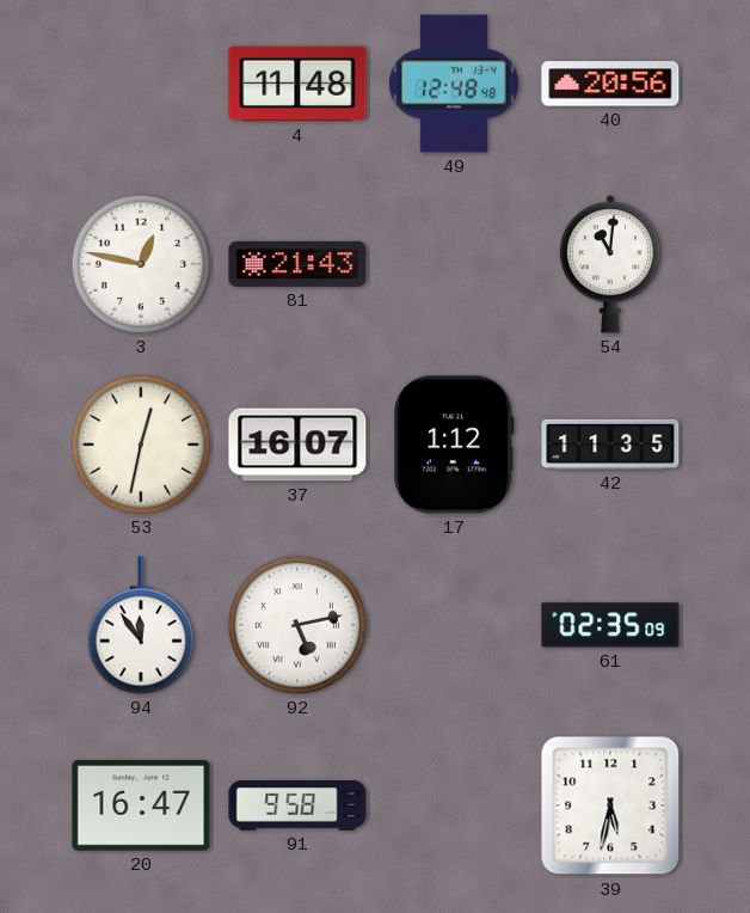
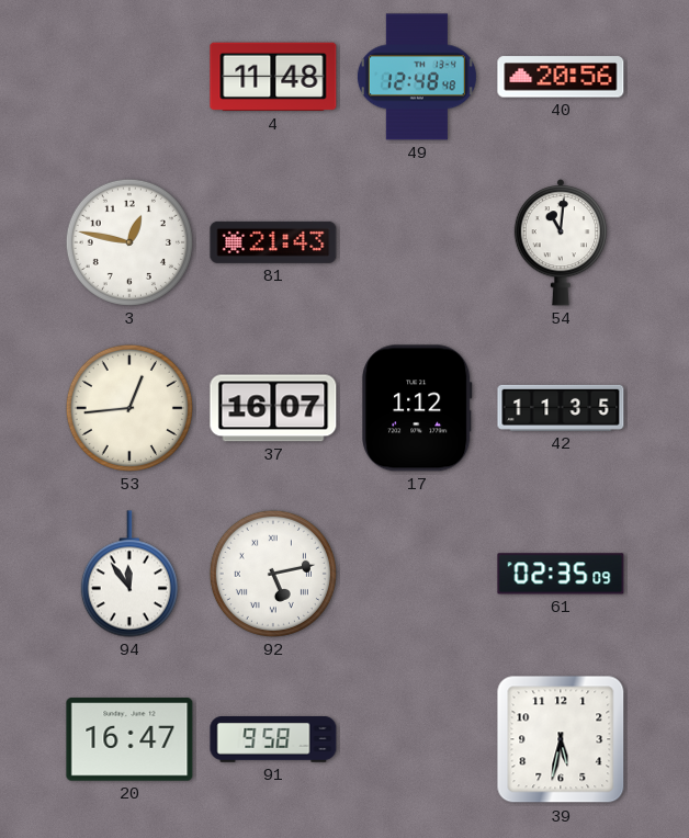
53: 12:32 -> 12:44
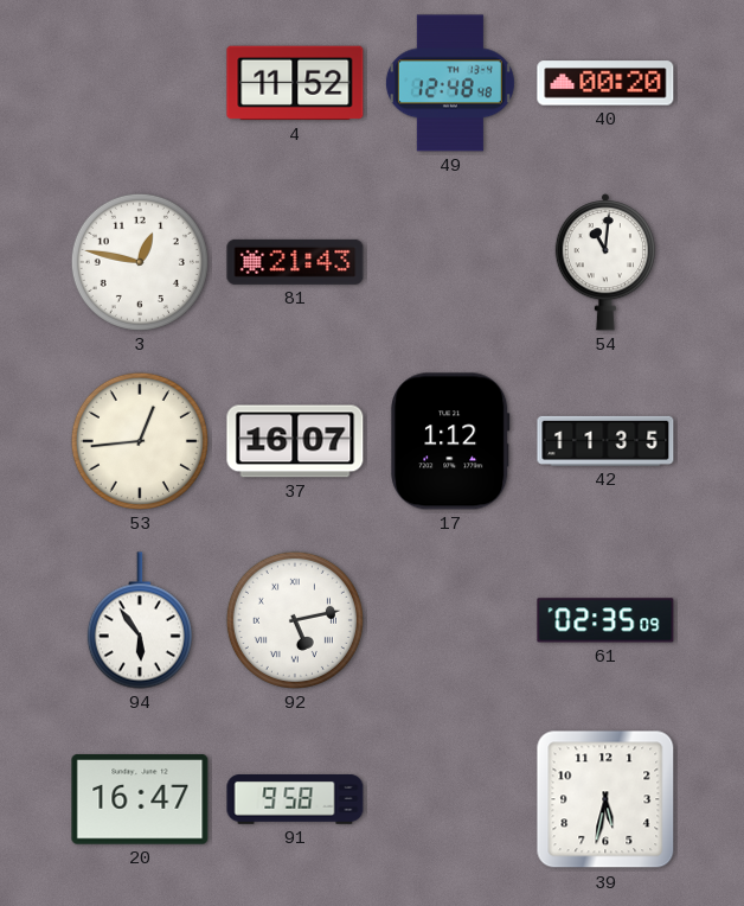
4: 11:48 -> 11:52
40: 20:56 -> 00:20
94: 11:54 -> 5:54
